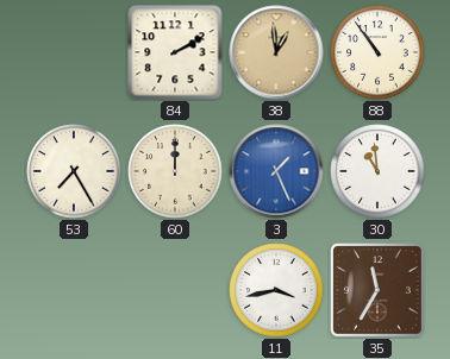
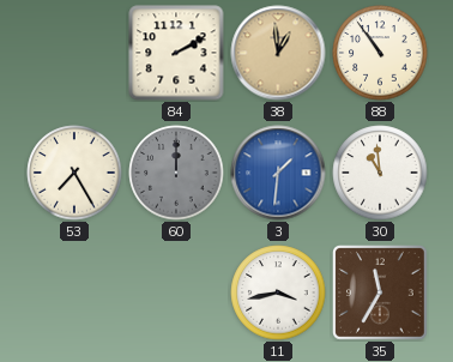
60 dial: cream -> grey
3: 1:26 -> 1:31
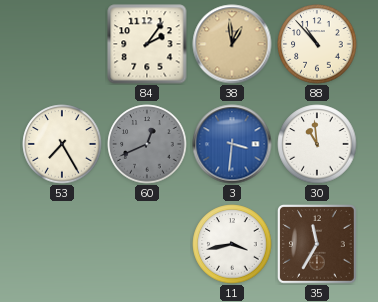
84: 2:10 -> 2:06
88: 10:54 -> 10:53
60: 12:00 -> 12:41
3: 1:31 -> 3:31
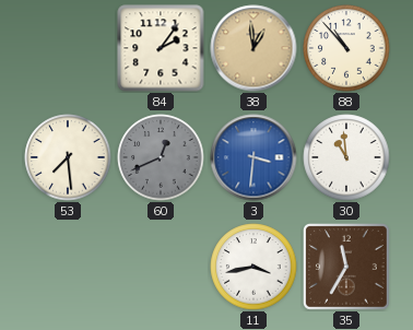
53: 7:25 -> 7:29
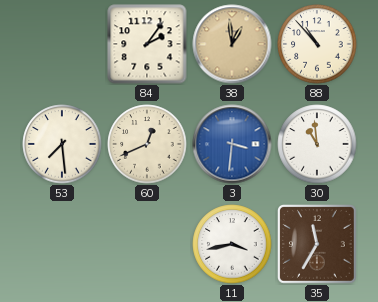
60 dial: grey -> cream
